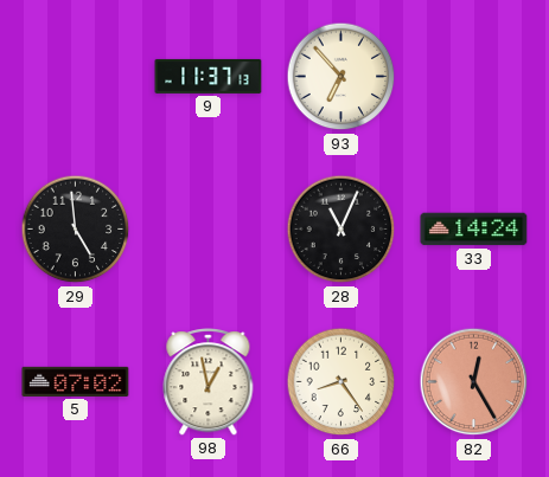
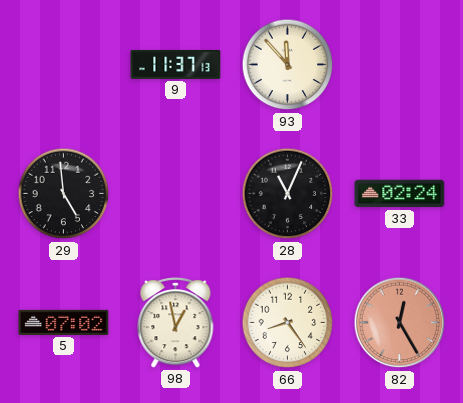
93: 6:53 -> 11:53
33: 14:24 -> 02:24
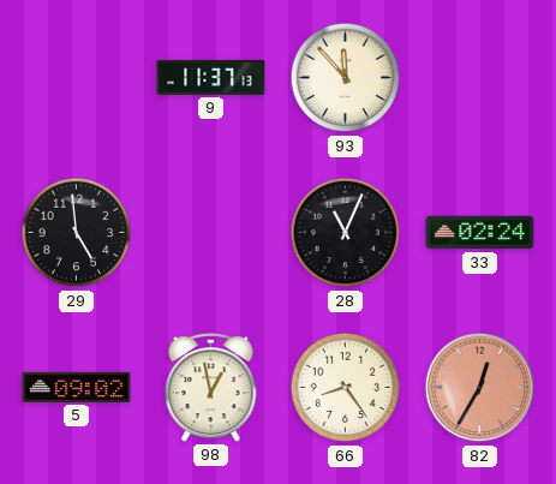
5: 07:02 -> 09:02
82: 12:25 -> 12:35
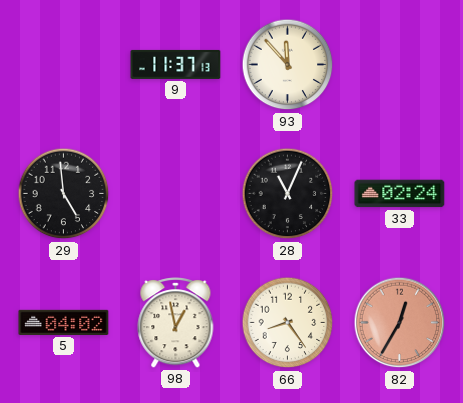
5: 09:02 -> 04:02
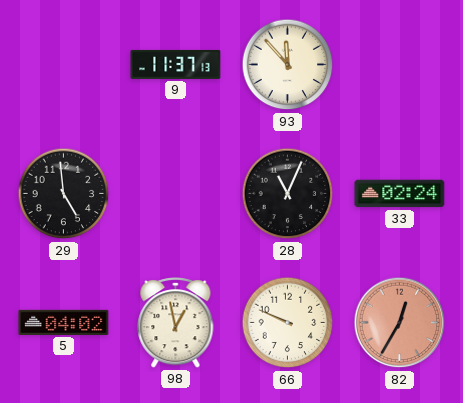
66: 8:24 -> 9:49
